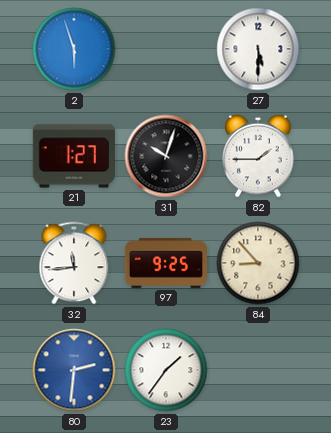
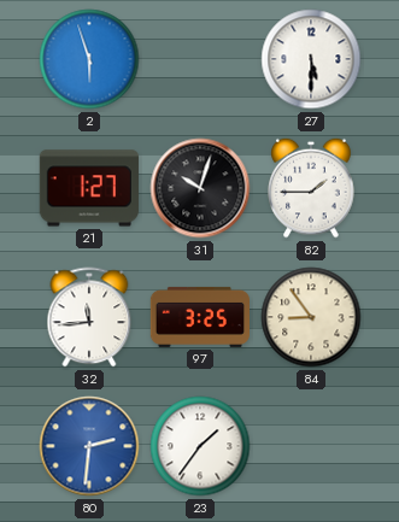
97: 9:25 -> 3:25
84: 8:53 -> 8:54
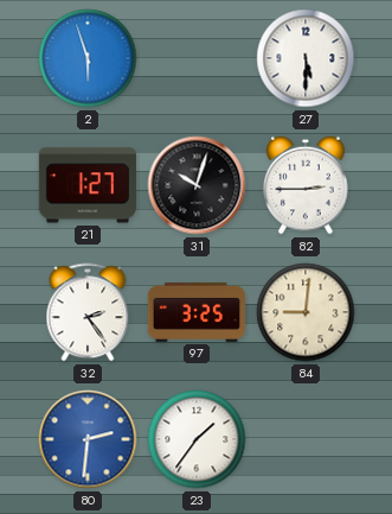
82: 1:45 -> 2:45
32: 11:44 -> 2:24
84: 8:54 -> 9:01
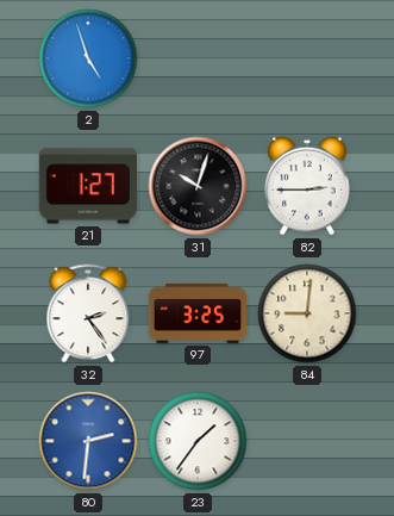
2: 5:57 -> 4:57
27: 5:30 -> none
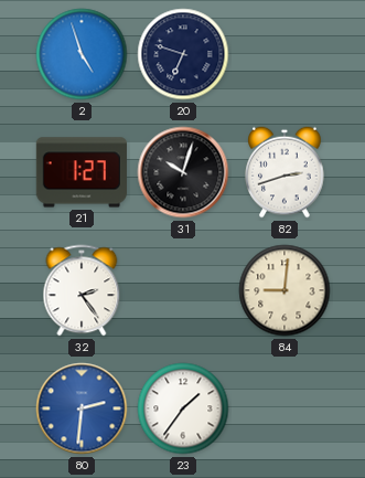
20: none -> 6:48
82: 2:45 -> 2:42
97: 3:25 -> none
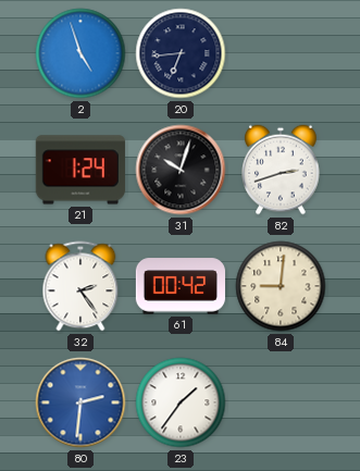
20: 6:48 -> 6:44
21: 1:27 -> 1:24
61: none -> 00:42
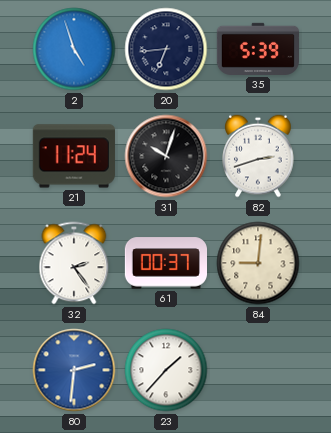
35: none -> 5:39
21: 1:24 -> 11:24
61: 00:42 -> 00:37
23: 1:36 -> 1:37
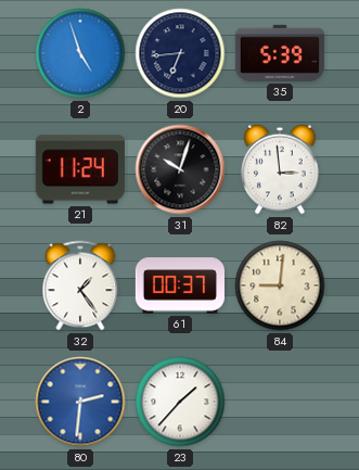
82: 2:42 -> 2:59
32: 2:24 -> 1:24
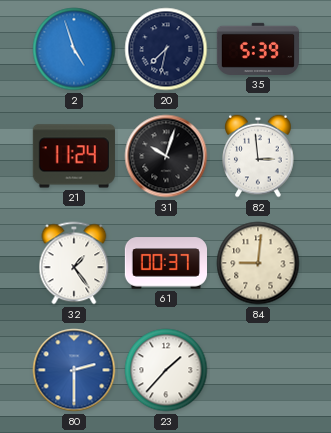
20: 6:44 -> 7:32
80: 2:31 -> 2:30
